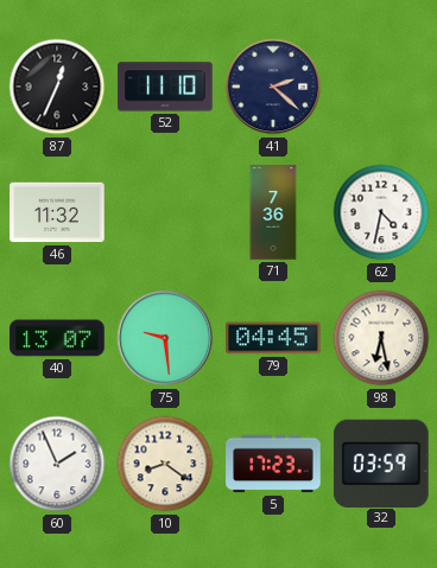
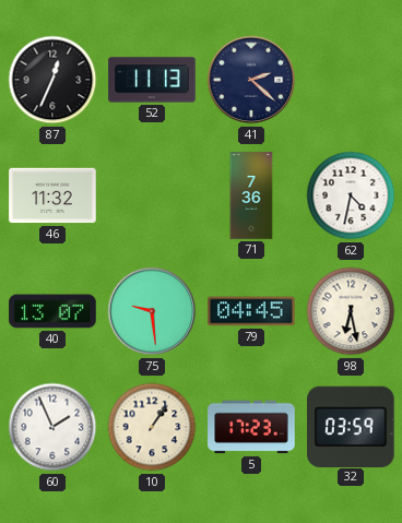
52: 11:10 -> 11:13
10: 8:21 -> 1:06
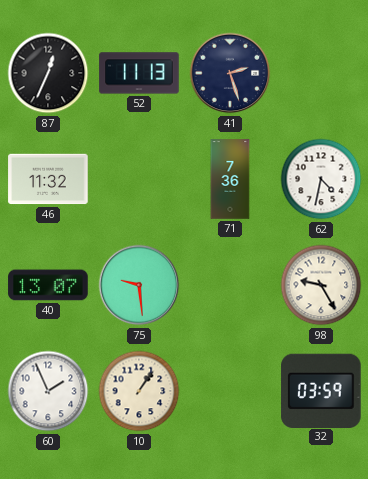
41: 2:22 -> 2:27
79: 04:45 -> none
98: 6:28 -> 9:25
5: 17:23 -> none
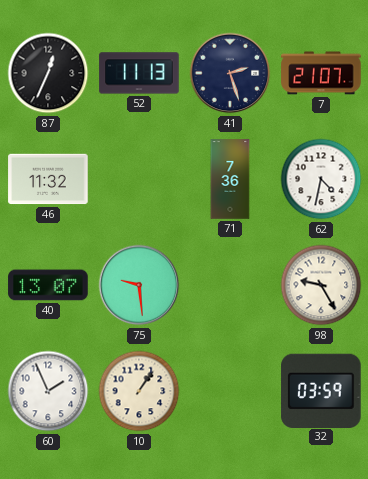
7: none -> 21:07
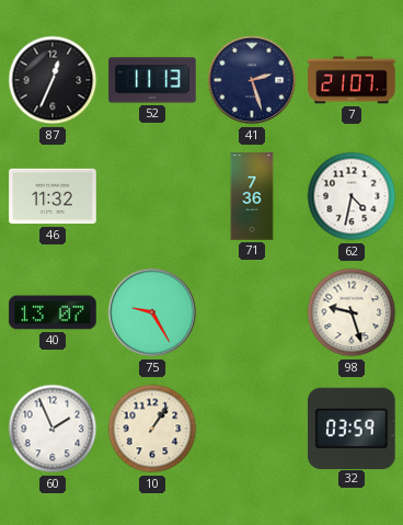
75: 9:29 -> 9:25
98: 9:25 -> 9:27
